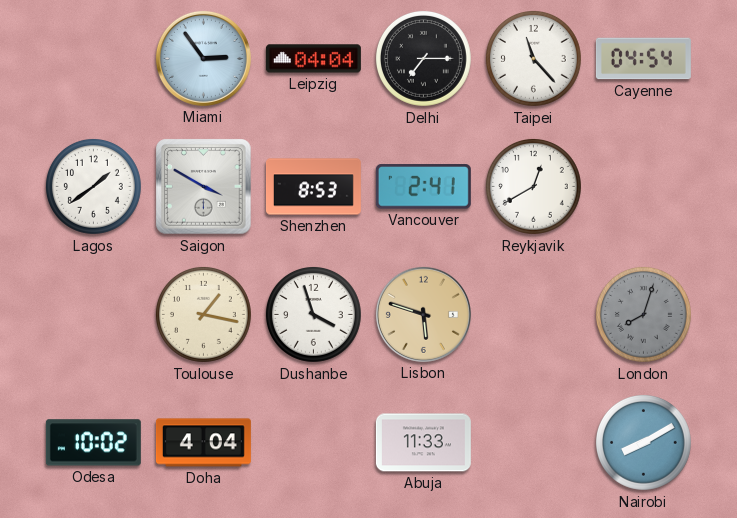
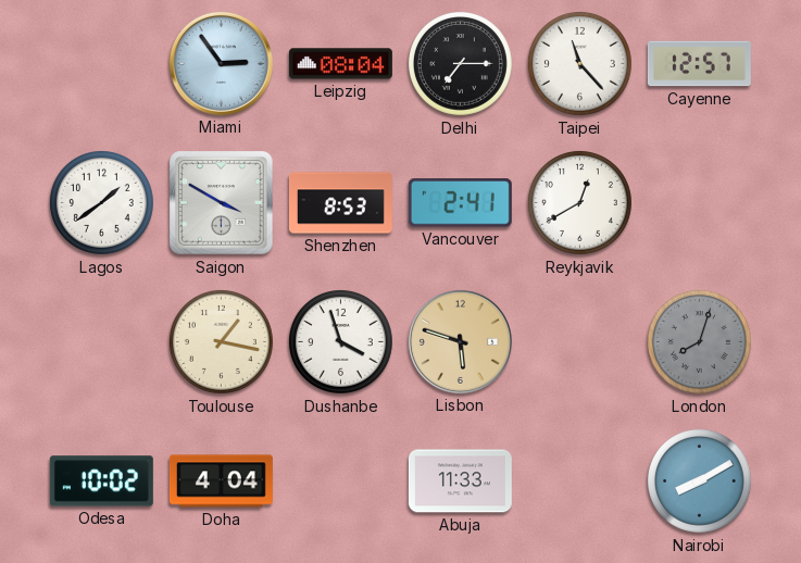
Leipzig: 04:04 -> 08:04
Cayenne: 04:54 -> 12:57
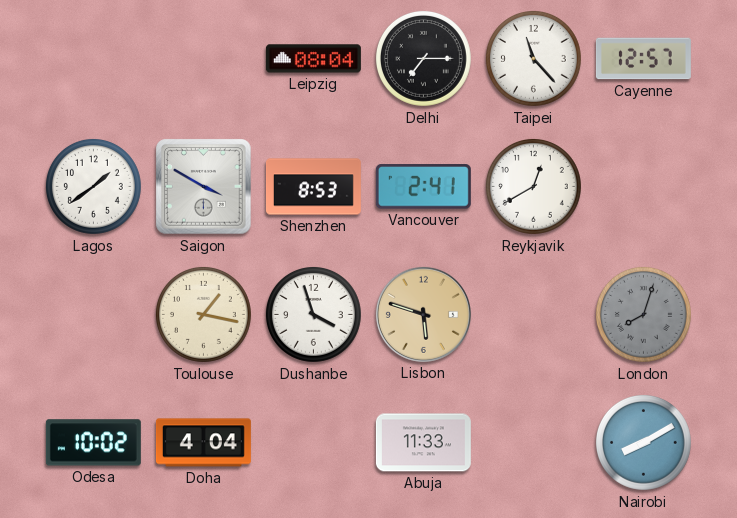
Miami: 2:54 -> none
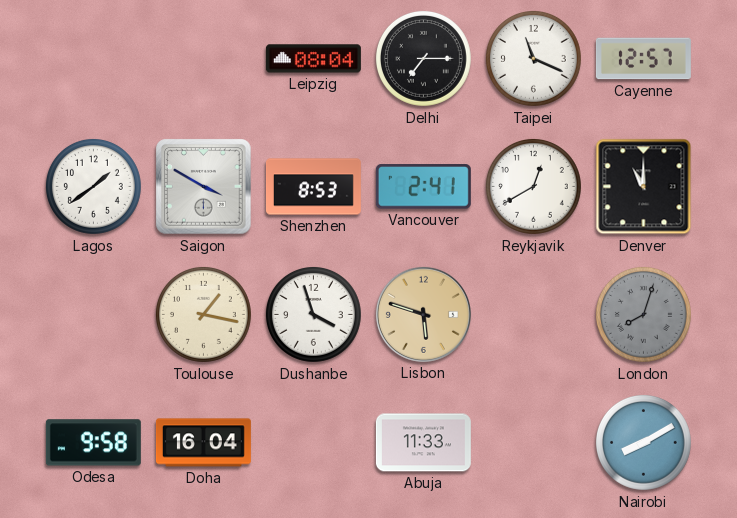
Taipei: 11:23 -> 11:19
Denver: none -> 11:00
Odesa: 10:02 -> 9:58
Doha: 4:04 -> 16:04
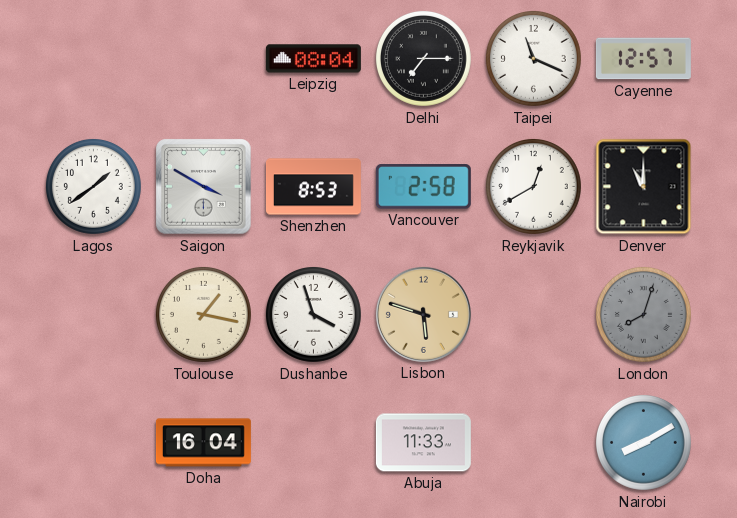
Vancouver: 2:41 -> 2:58
Odesa: 9:58 -> none
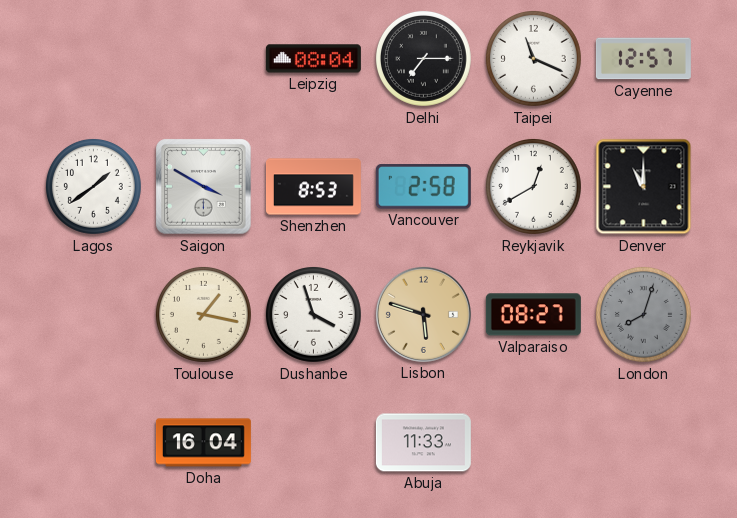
Valparaiso: none -> 08:27
Nairobi: 8:10 -> none
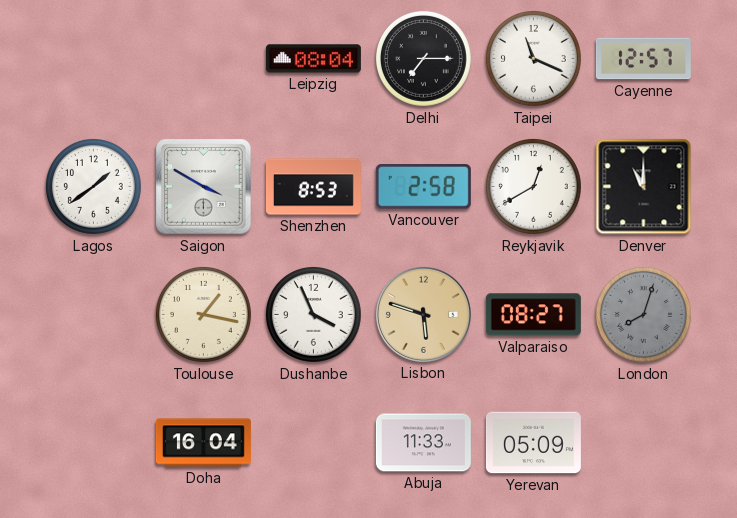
Dushanbe: 3:57 -> 3:56
Yerevan: none -> 05:09
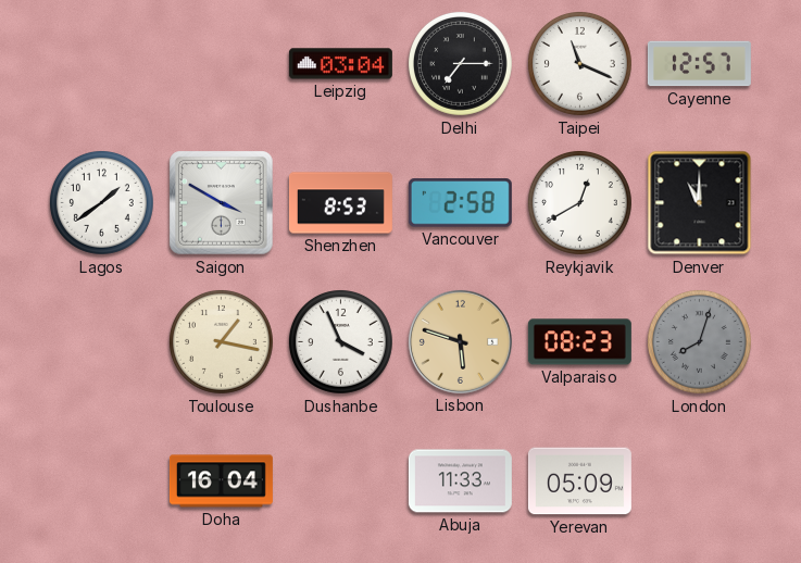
Leipzig: 08:04 -> 03:04
Valparaiso: 08:27 -> 08:23
